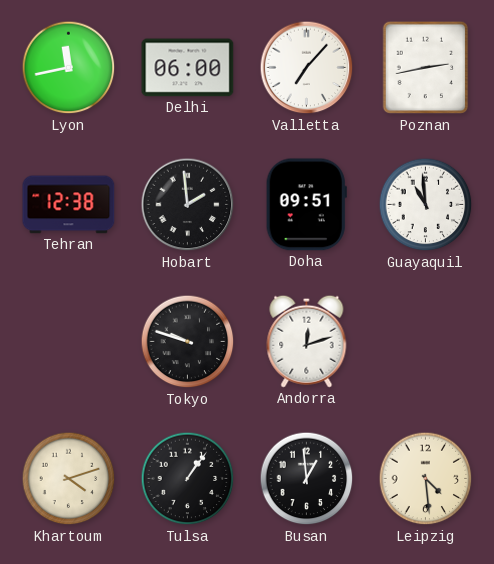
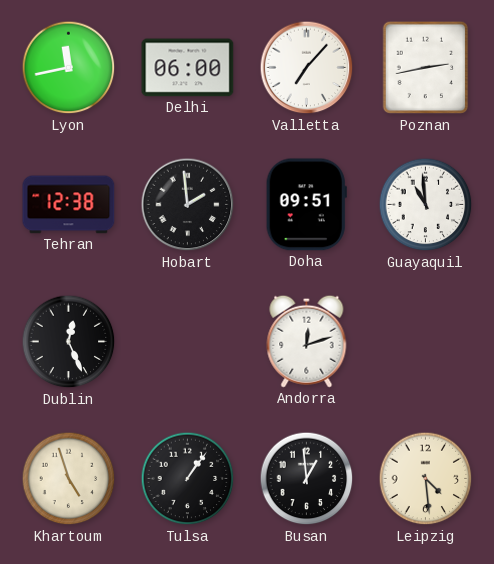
Dublin: none -> 12:26
Tokyo: 9:48 -> none
Khartoum: 4:12 -> 4:57
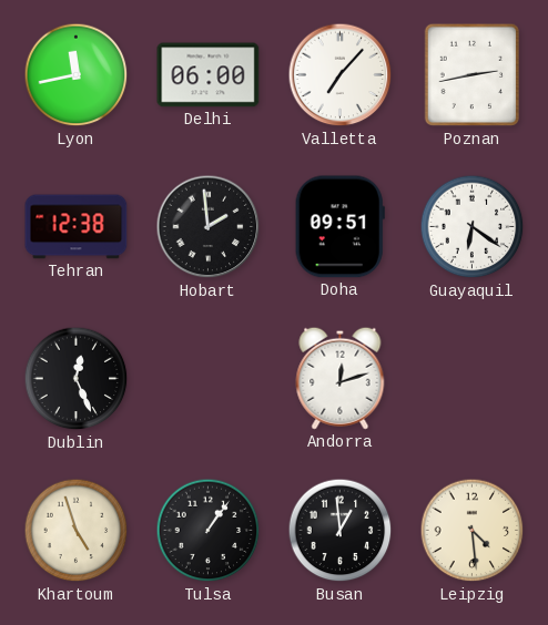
Guayaquil: 10:59 -> 6:21
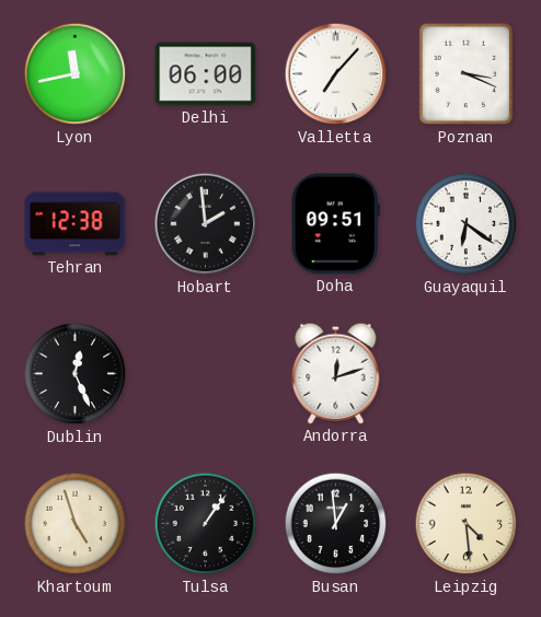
Poznan: 2:43 -> 3:19
